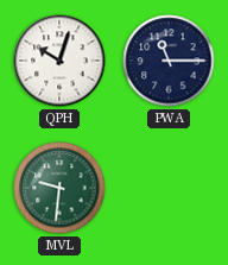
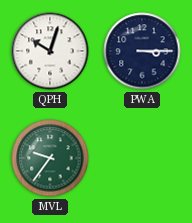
PWA: 11:15 -> 3:15
MVL: 9:31 -> 9:36
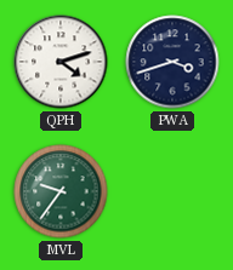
QPH: 10:03 -> 4:12
PWA: 3:15 -> 3:42
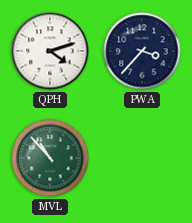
PWA: 3:42 -> 3:37
MVL: 9:36 -> 10:53
